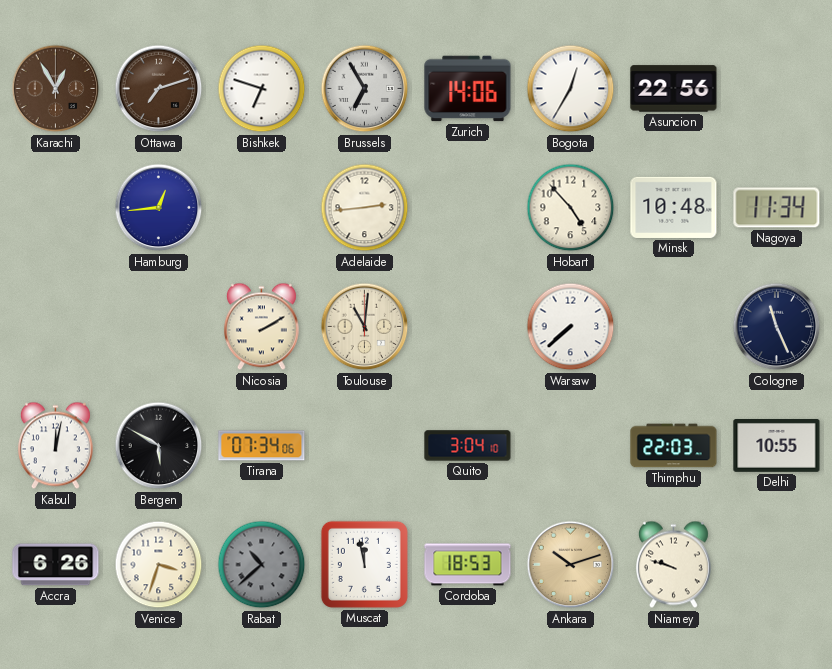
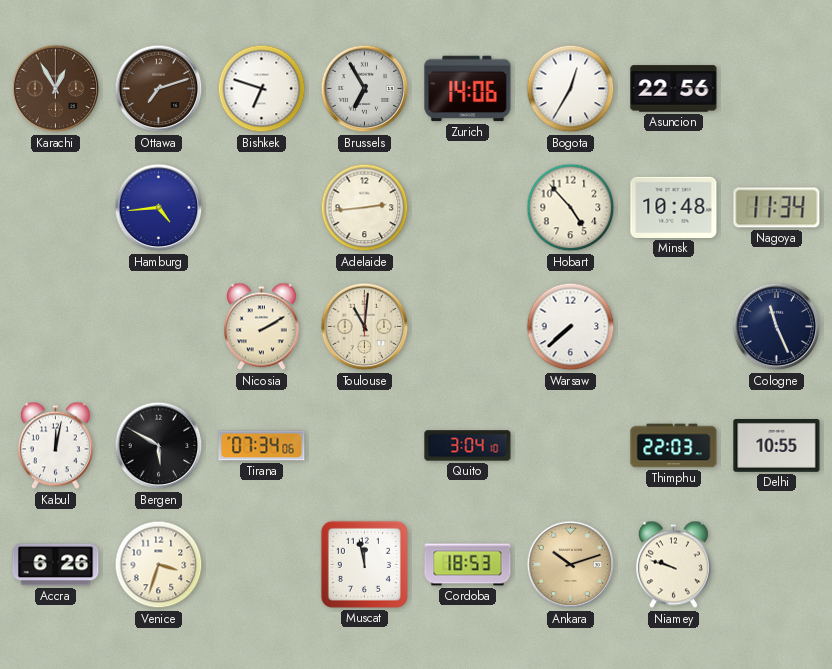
Hamburg: 12:44 -> 4:44
Rabat: 10:38 -> none
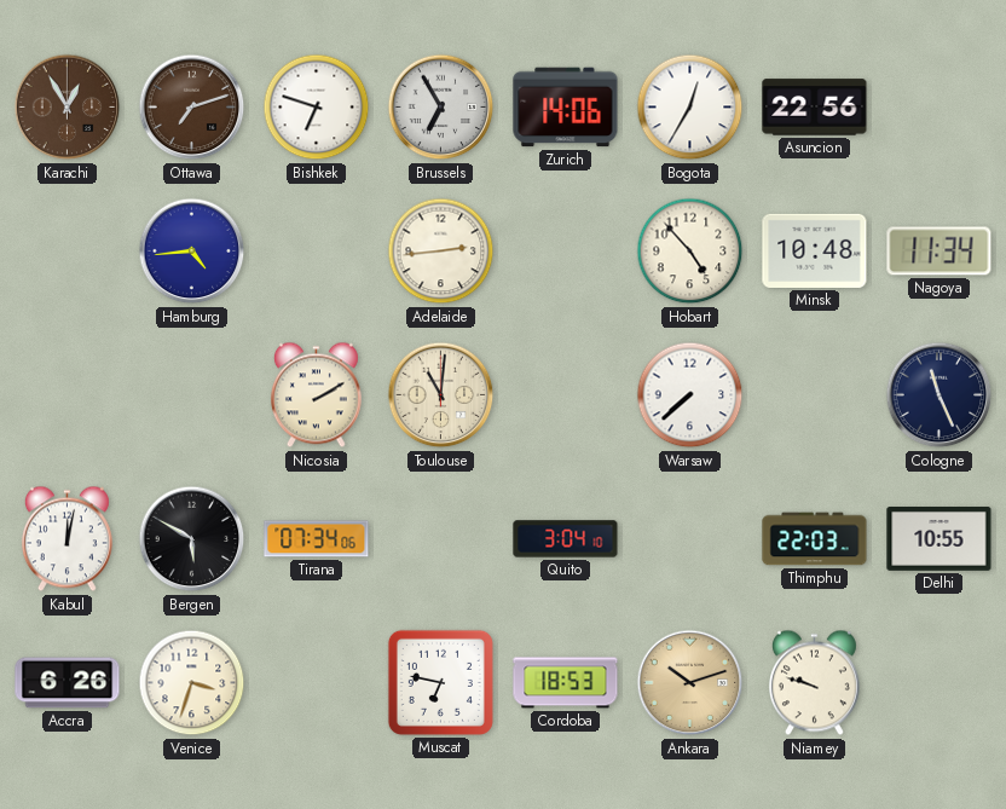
Muscat: 11:58 -> 6:47
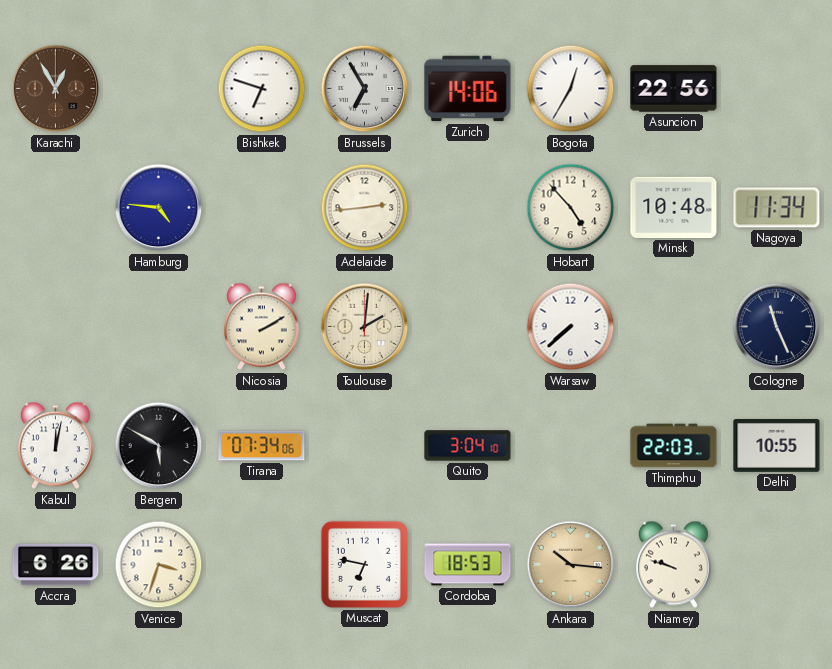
Ottawa: 7:12 -> none
Hamburg: 4:44 -> 4:46
Toulouse: 11:01 -> 2:01
Ankara: 10:12 -> 10:16
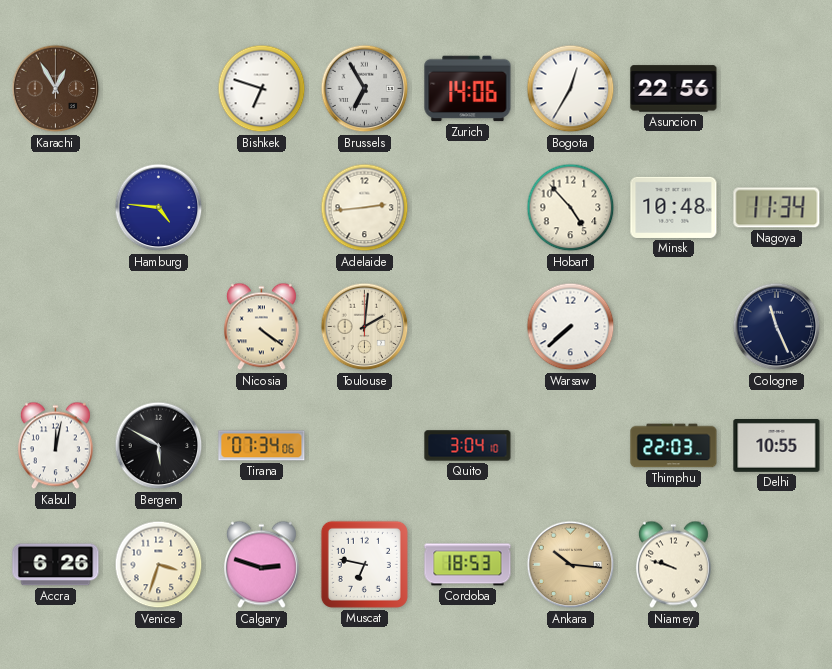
Nicosia: 2:10 -> 4:21
Calgary: none -> 2:48
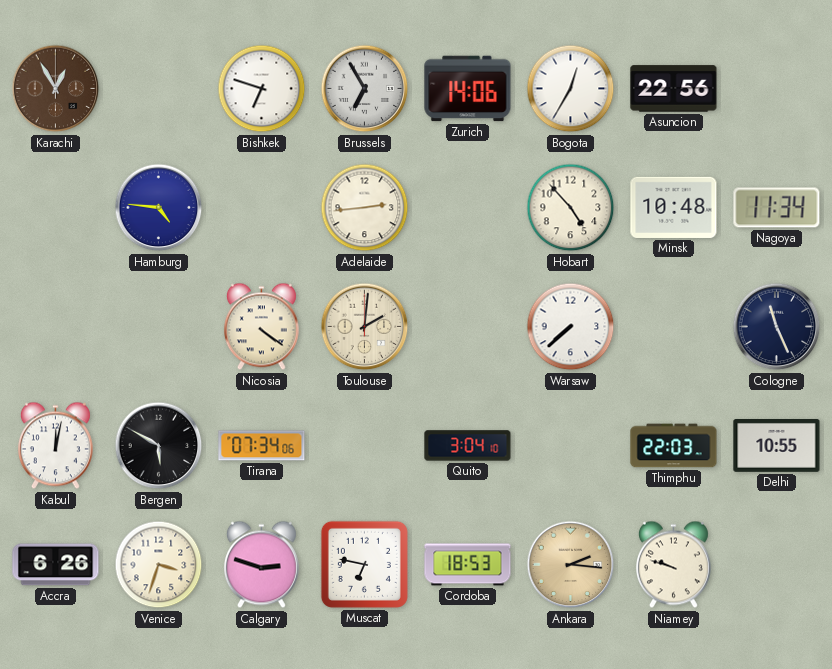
Ankara: 10:16 -> 2:16
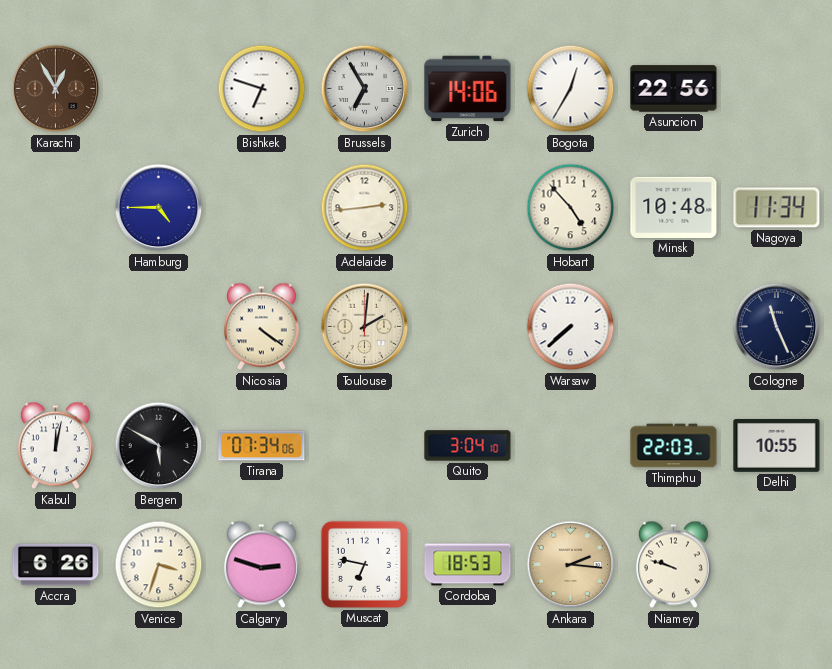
Hamburg: 4:46 -> 4:45
